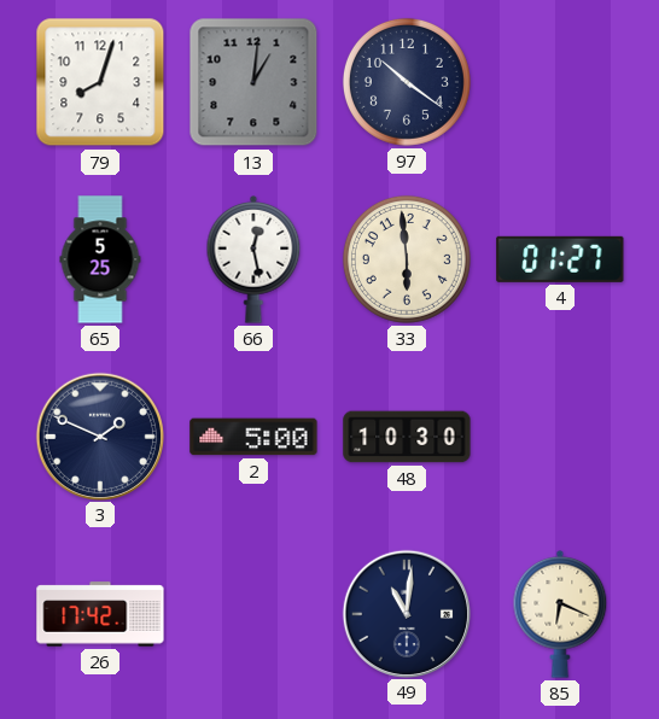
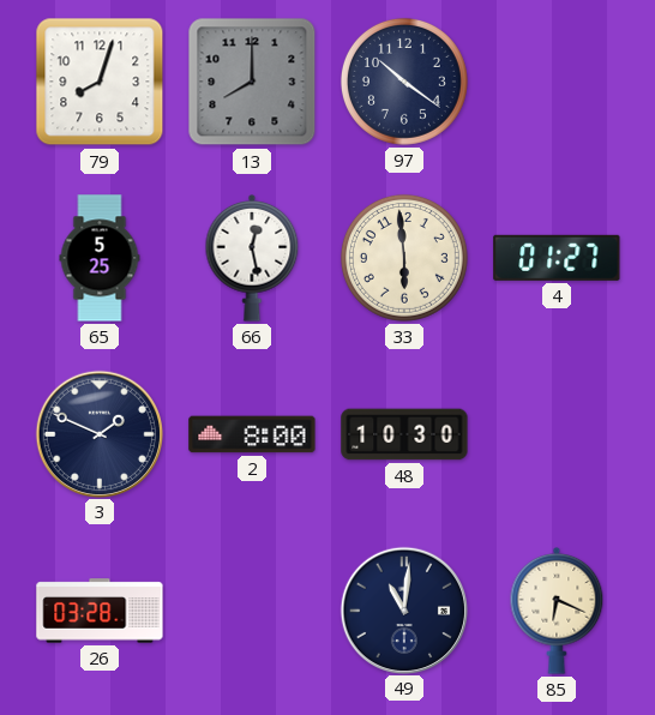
13: 1:01 -> 8:00
2: 5:00 -> 8:00
26: 17:42 -> 03:28
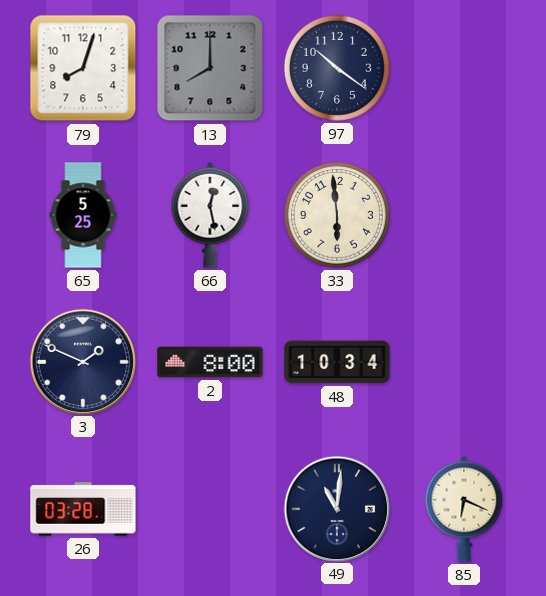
4: 01:27 -> none
48: 10:30 -> 10:34
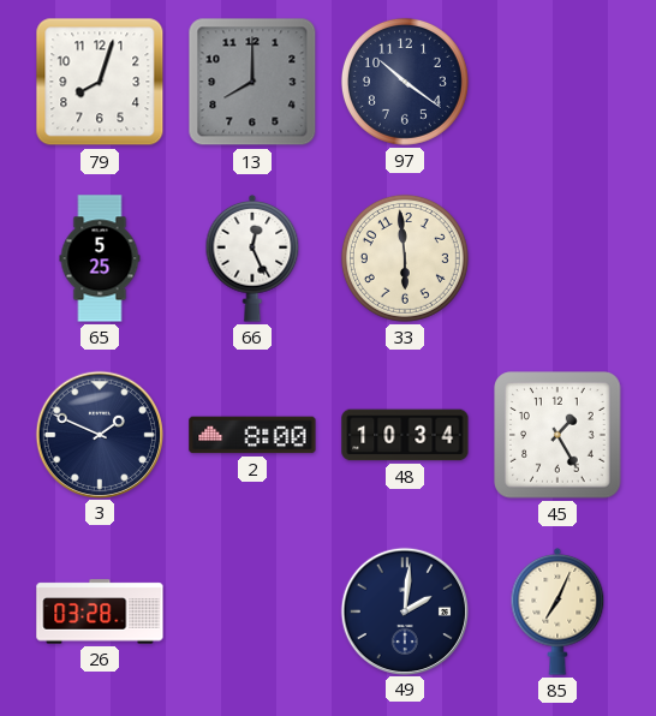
66: 12:28 -> 12:26
45: none -> 1:25
49: 11:01 -> 2:01
85: 6:19 -> 7:04
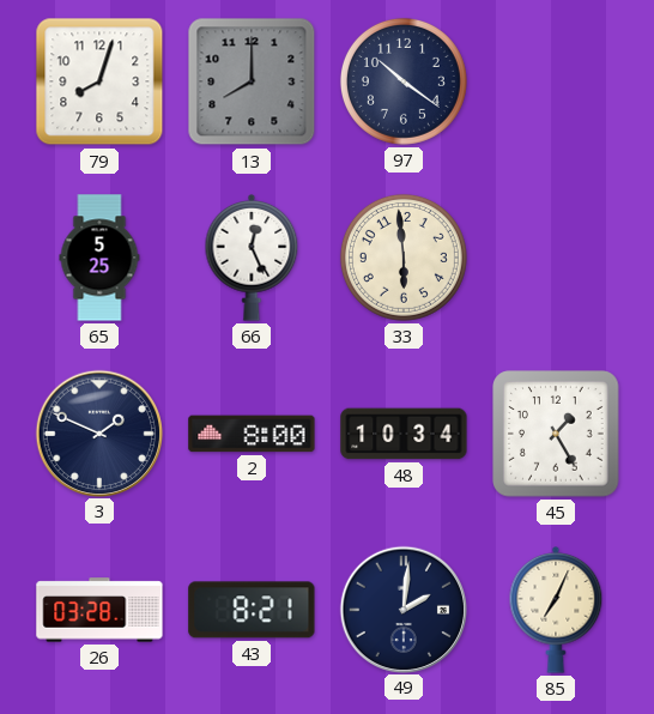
43: none -> 8:21
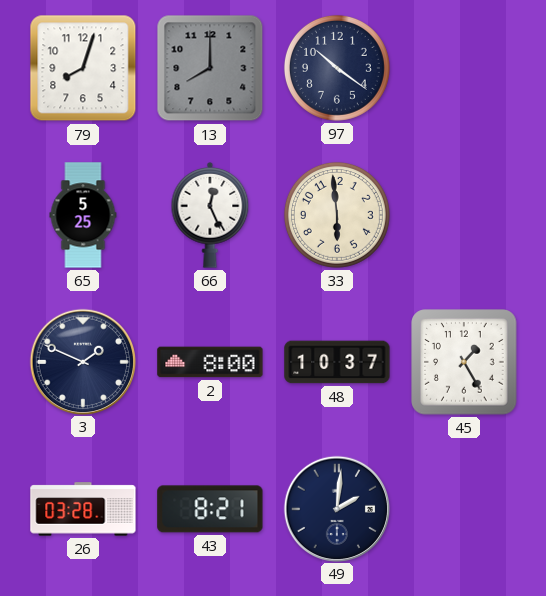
48: 10:34 -> 10:37
85: 7:04 -> none
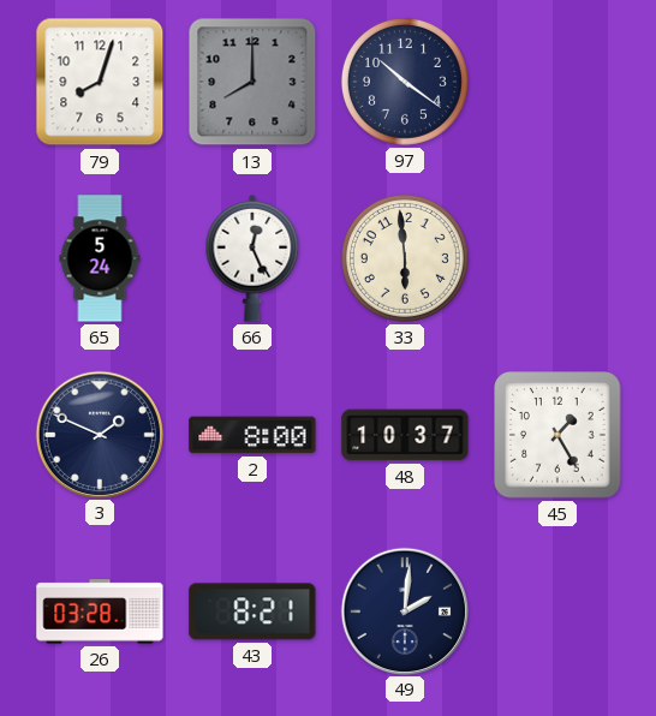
65: 5:25 -> 5:24
